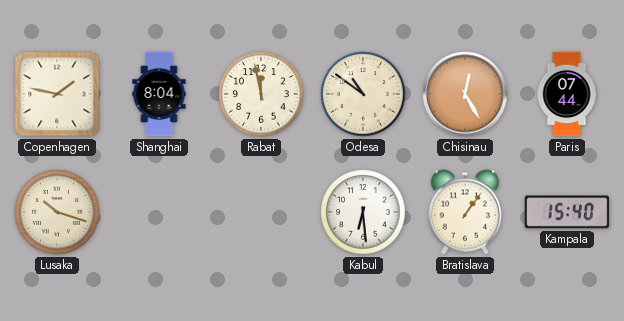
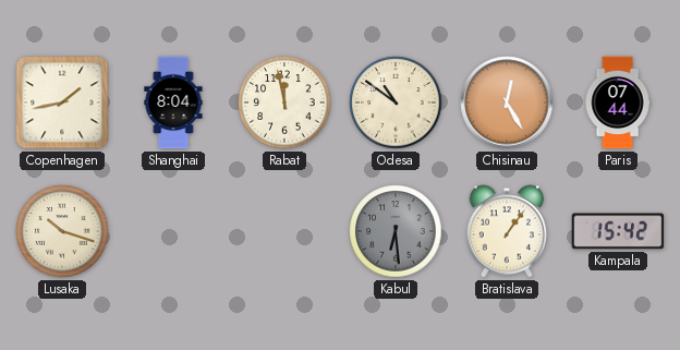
Copenhagen: 1:47 -> 1:43
Kabul dial: white -> grey
Kampala: 15:40 -> 15:42
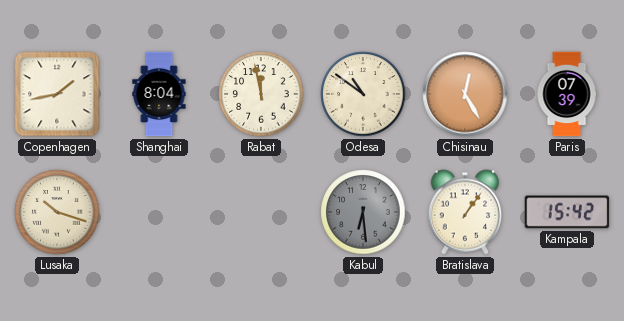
Paris: 07:44 -> 07:39
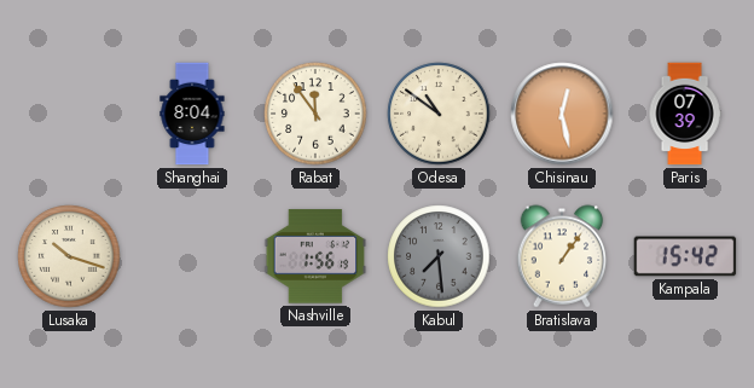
Copenhagen: 1:43 -> none
Rabat: 11:58 -> 11:54
Chisinau: 12:25 -> 12:28
Nashville: none -> 1:56
Kabul: 6:29 -> 7:29
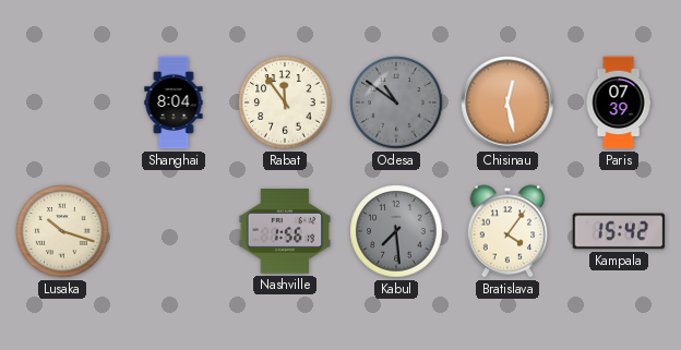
Odesa dial: cream -> grey
Bratislava: 1:06 -> 4:06
